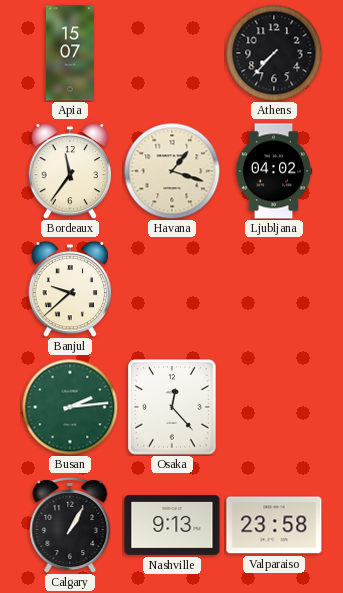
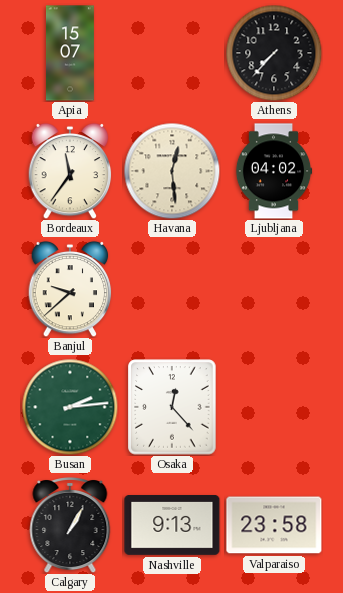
Havana: 1:18 -> 12:29
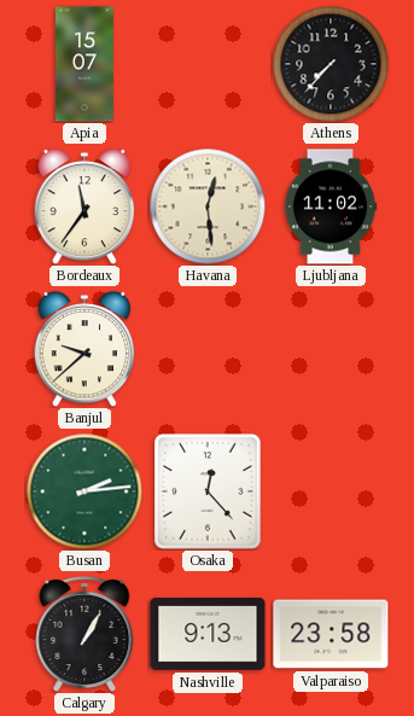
Ljubljana: 04:02 -> 11:02
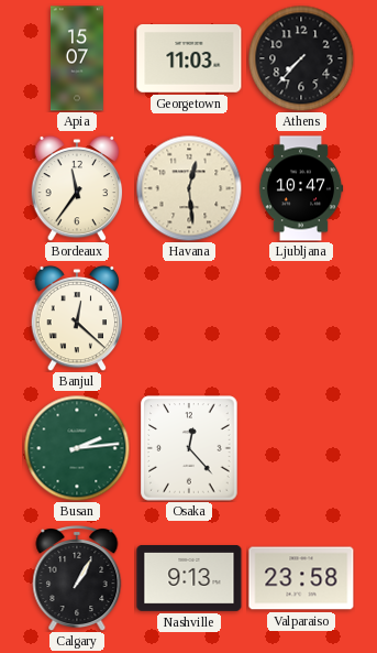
Georgetown: none -> 11:03
Ljubljana: 11:02 -> 10:47
Banjul: 9:38 -> 12:22
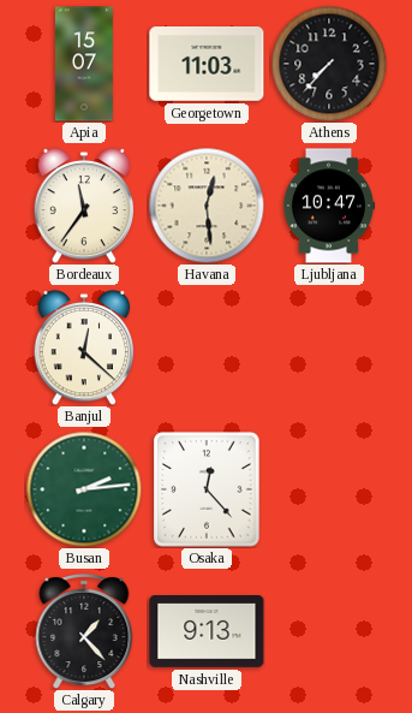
Calgary: 1:05 -> 1:23
Valparaiso: 23:58 -> none
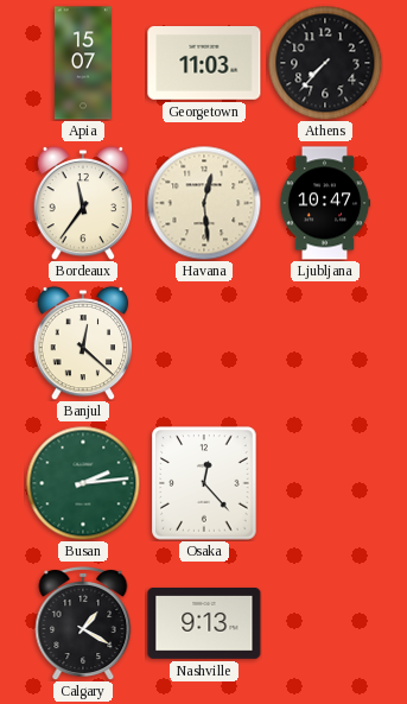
Calgary: 1:23 -> 1:20
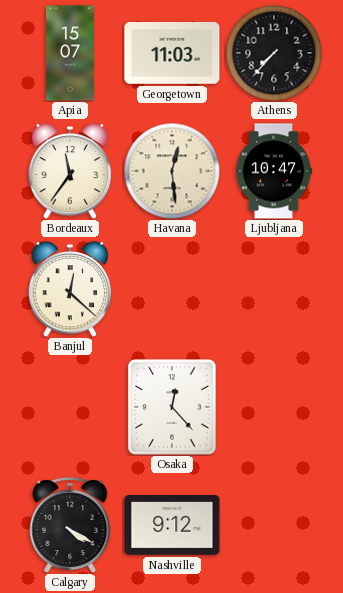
Busan: 2:14 -> none
Calgary: 1:20 -> 4:20
Nashville: 9:13 -> 9:12
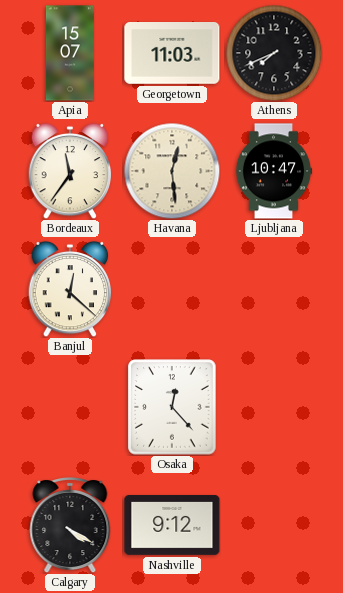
Athens: 7:37 -> 7:41
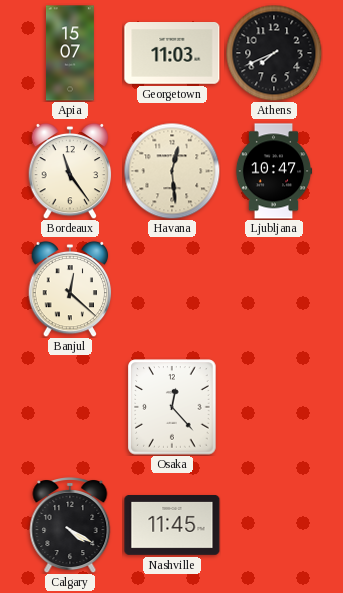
Bordeaux: 11:36 -> 11:24
Nashville: 9:12 -> 11:45
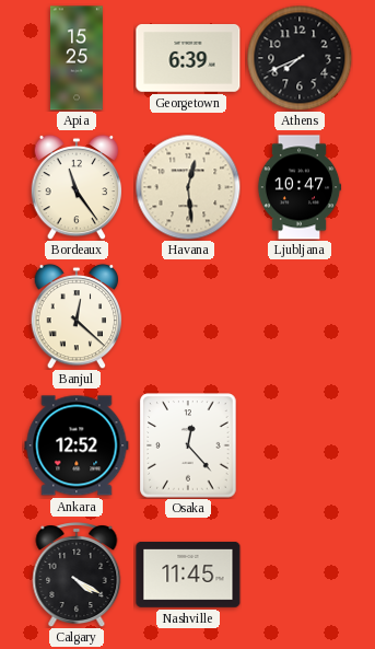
Apia: 15:07 -> 15:25
Georgetown: 11:03 -> 6:39
Ankara: none -> 12:52
